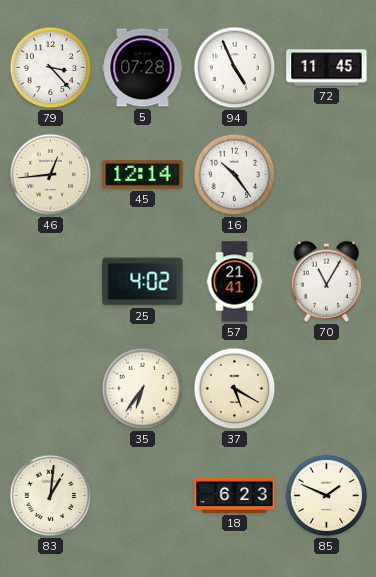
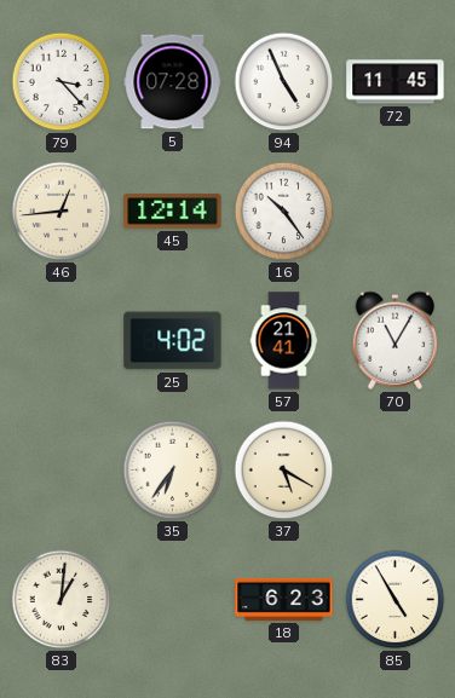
85: 1:49 -> 4:55
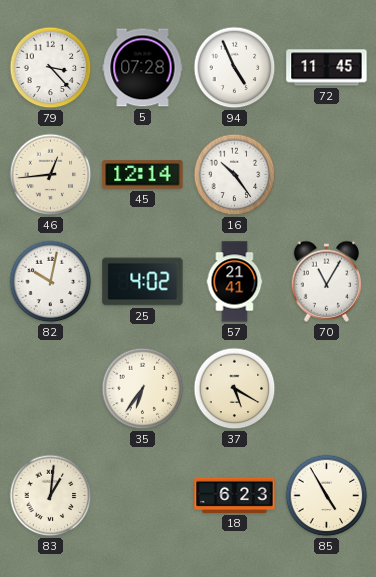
82: none -> 10:02
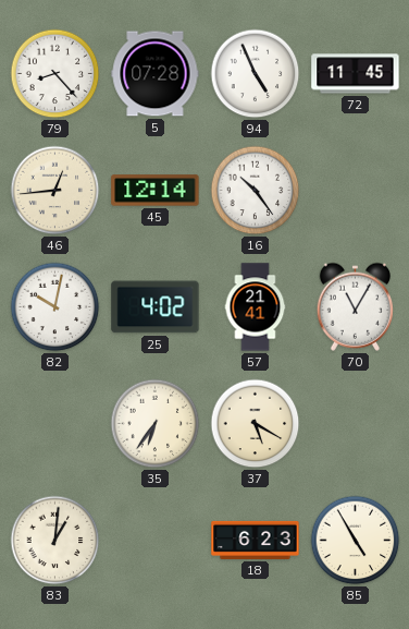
79: 3:23 -> 8:23
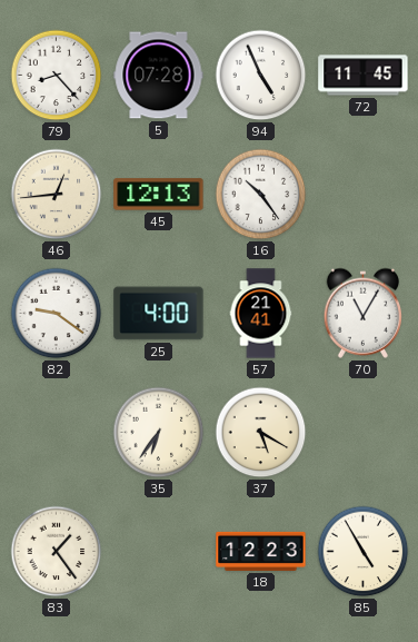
45: 12:14 -> 12:13
82: 10:02 -> 9:21
25: 4:02 -> 4:00
83: 1:01 -> 1:24
18: 6:23 -> 12:23
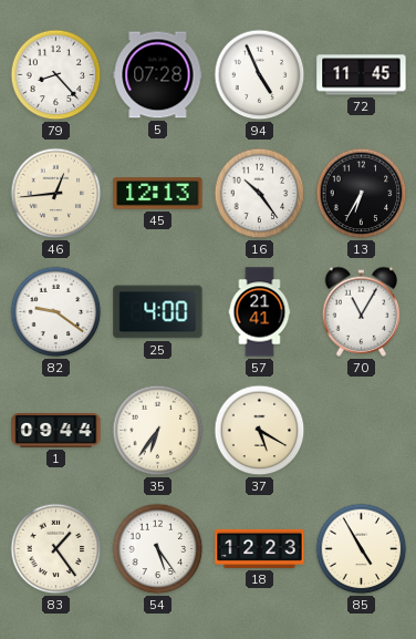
13: none -> 6:35
1: none -> 09:44
54: none -> 5:24
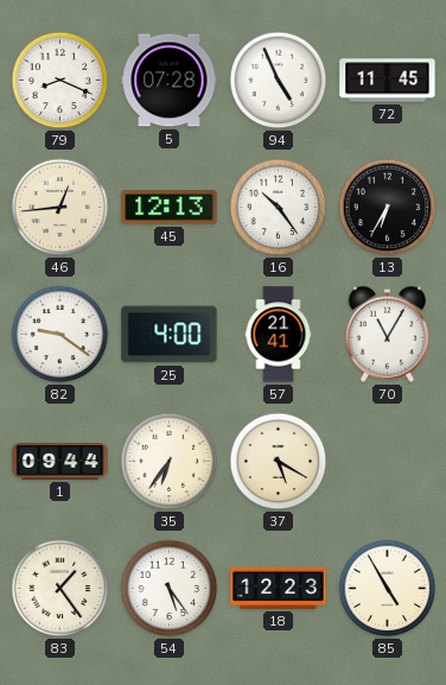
79: 8:23 -> 8:19
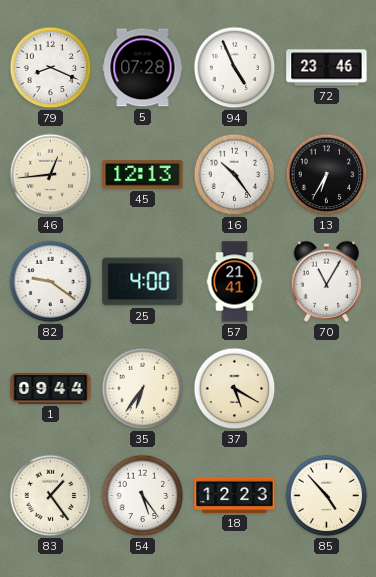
72: 11:45 -> 23:46
85: 4:55 -> 4:53
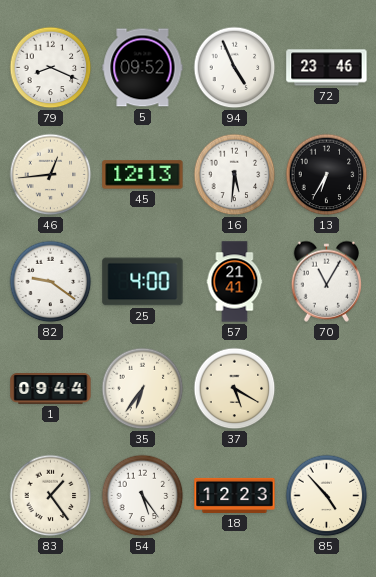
5: 07:28 -> 09:52
16: 10:24 -> 5:31
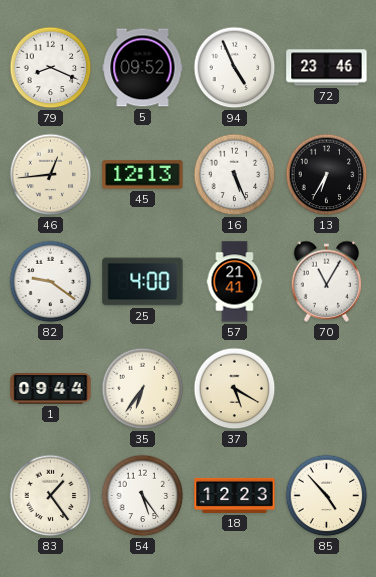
16: 5:31 -> 5:26
